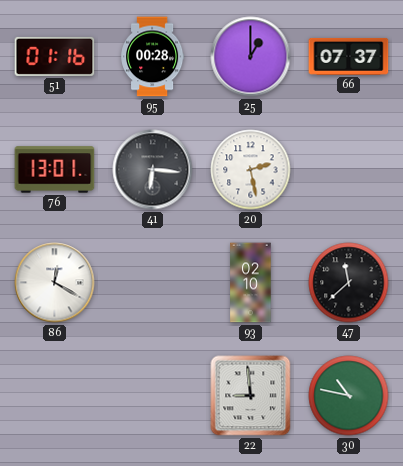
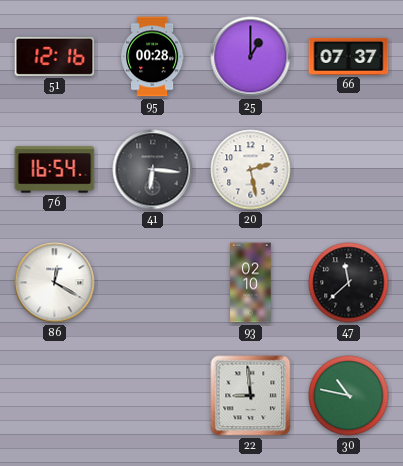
51: 01:16 -> 12:16
76: 13:01 -> 16:54
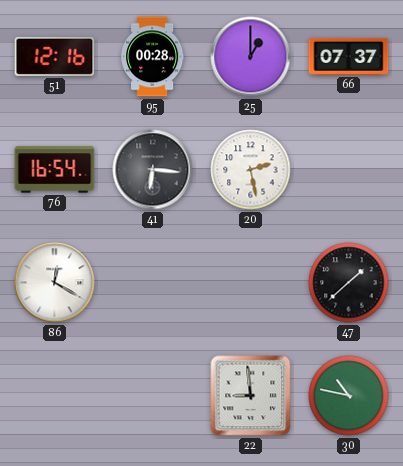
93: 02:10 -> none
47: 11:38 -> 1:38
